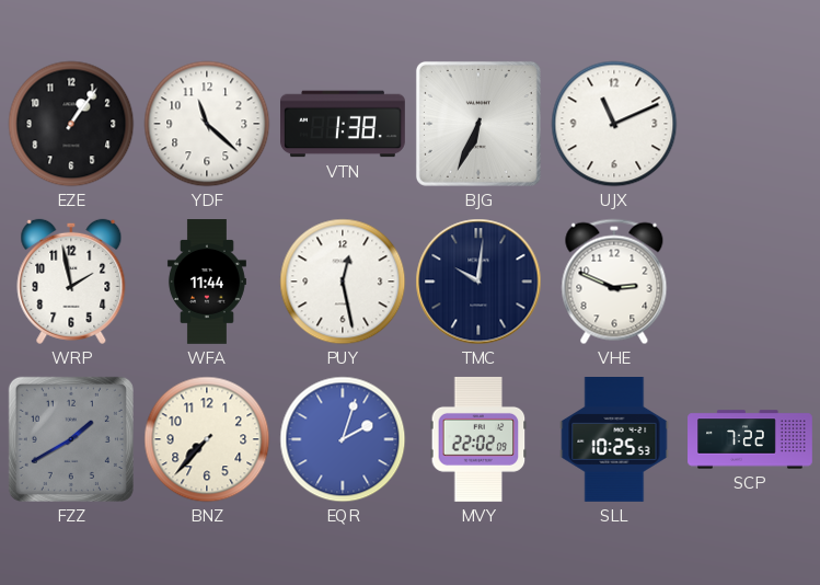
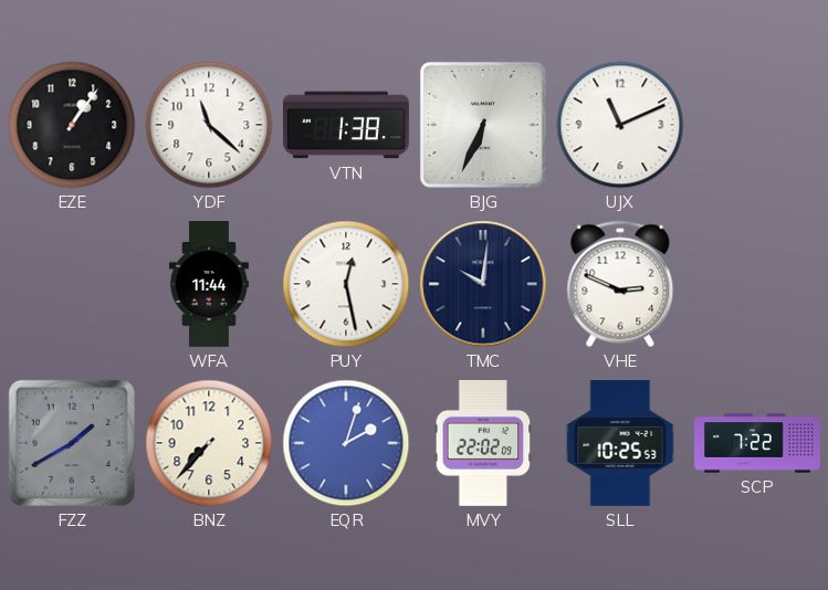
WRP: 1:58 -> none
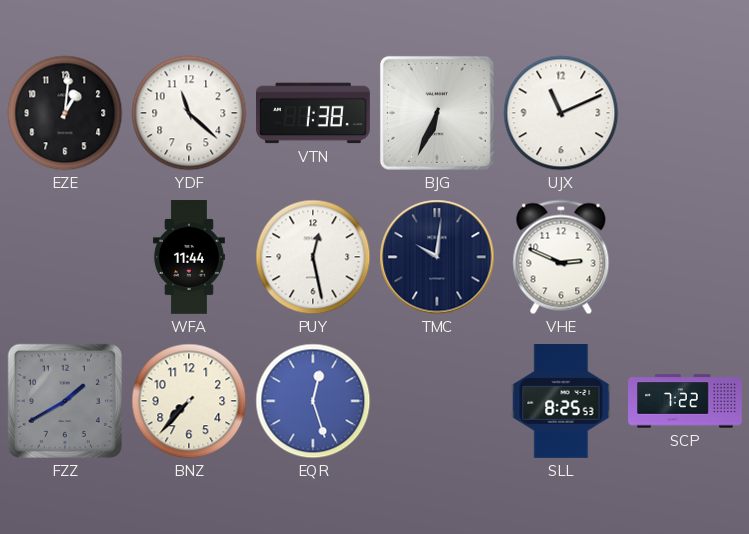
EZE: 1:06 -> 1:01
EQR: 2:03 -> 12:27
MVY: 22:02 -> none
SLL: 10:25 -> 8:25
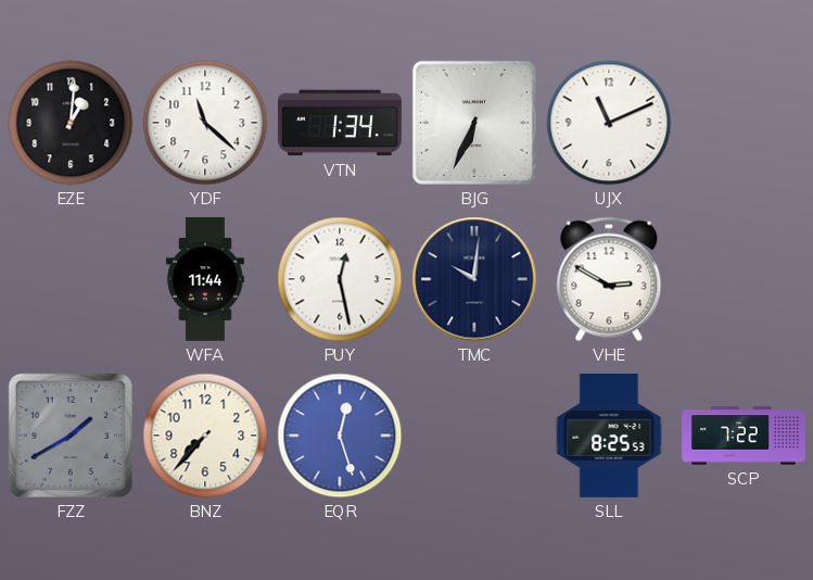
VTN: 1:38 -> 1:34
VHE: 2:49 -> 2:50
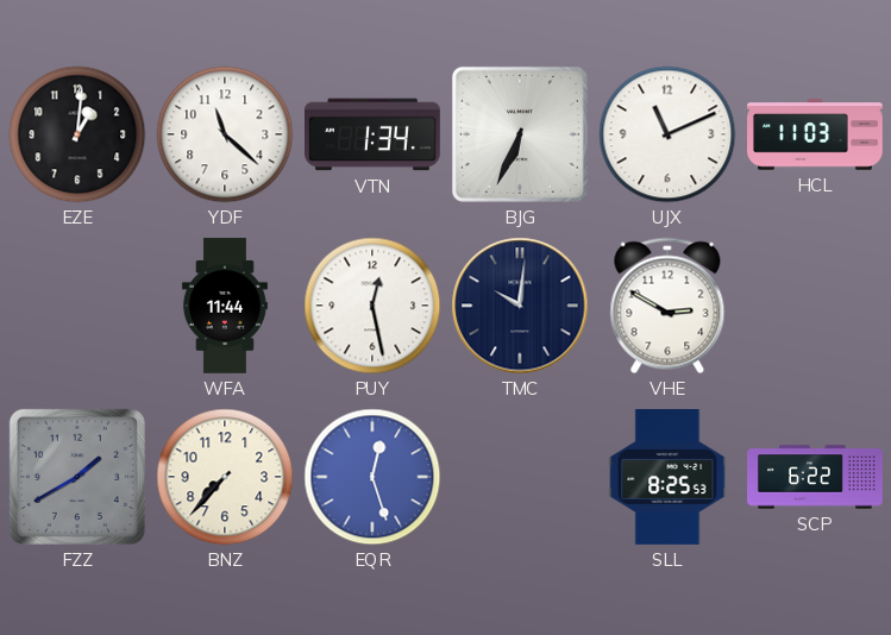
HCL: none -> 11:03
SCP: 7:22 -> 6:22
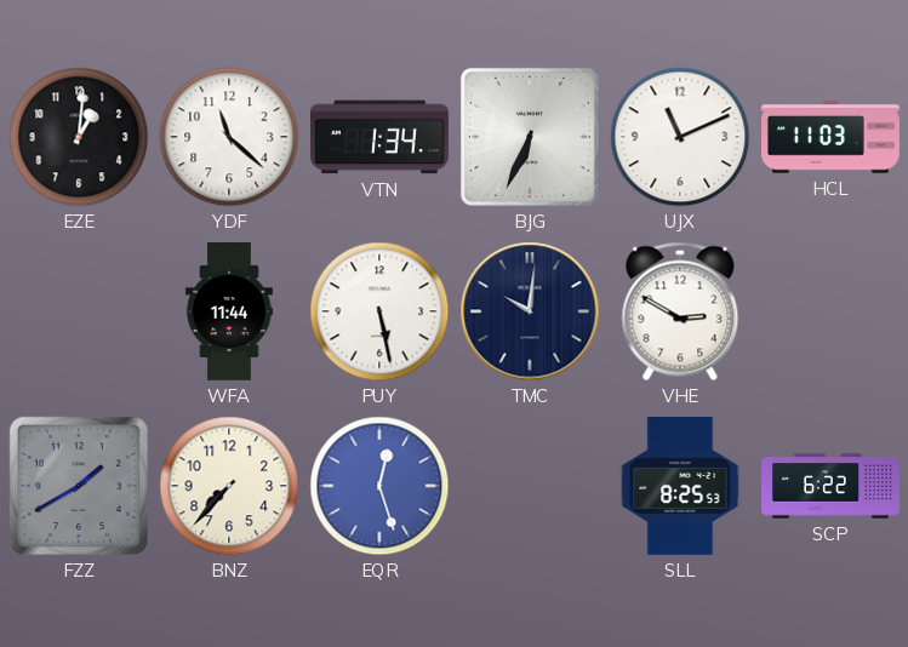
PUY: 12:28 -> 5:28
